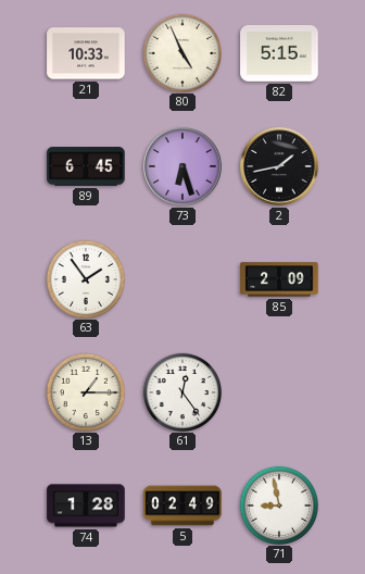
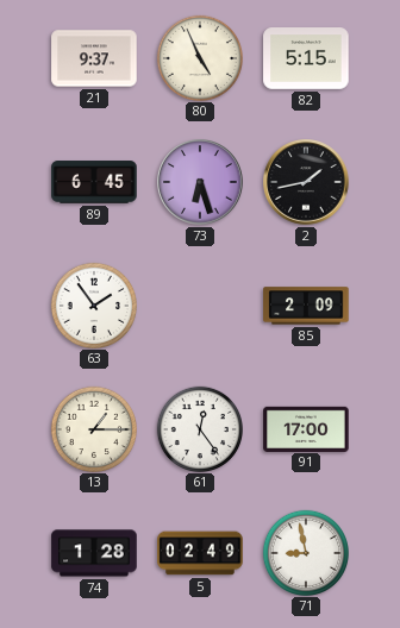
21: 10:33 -> 9:37
91: none -> 17:00
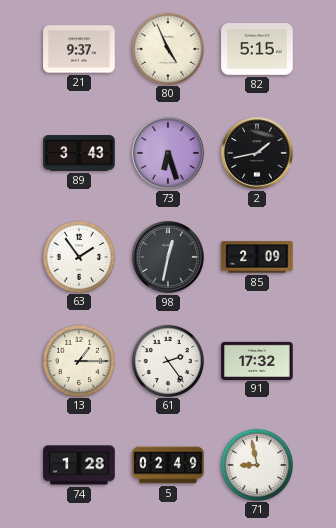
89: 6:45 -> 3:43
98: none -> 12:32
61: 12:24 -> 2:24
91: 17:00 -> 17:32
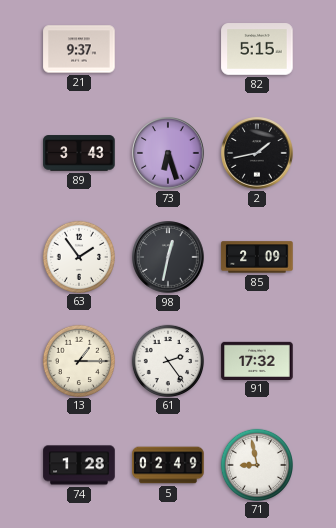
80: 4:56 -> none
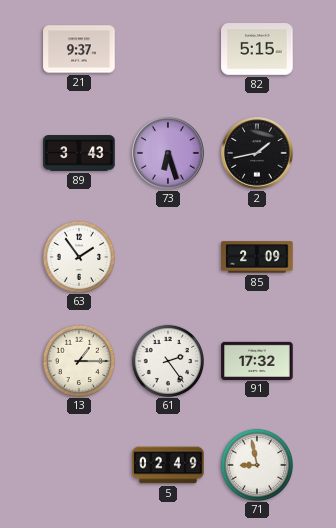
98: 12:32 -> none
74: 1:28 -> none
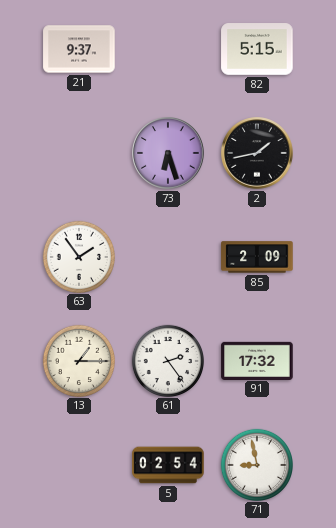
89: 3:43 -> none
5: 02:49 -> 02:54
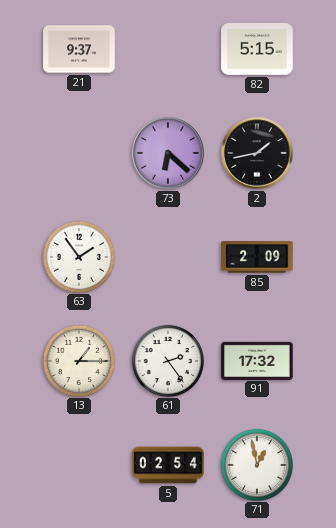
73: 6:27 -> 6:22
71: 8:58 -> 12:58
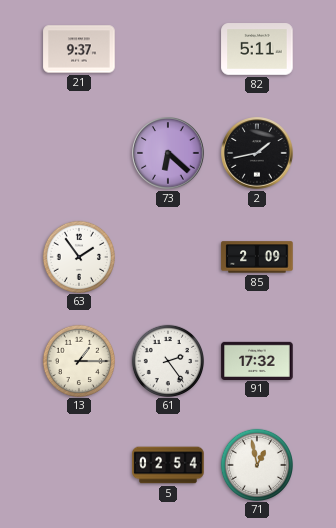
82: 5:15 -> 5:11
